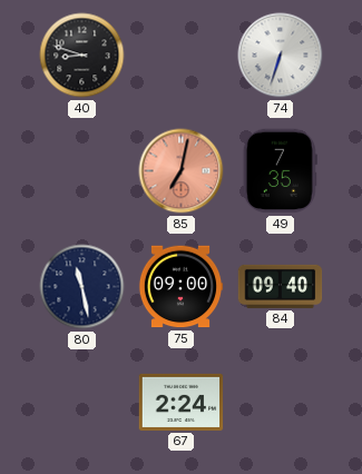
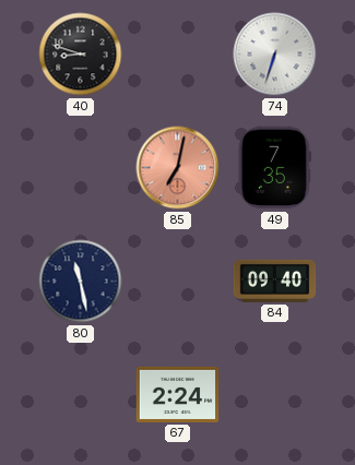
75: 09:00 -> none
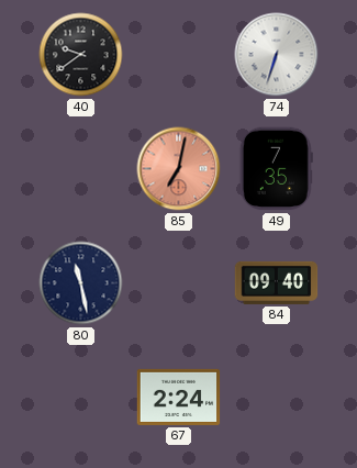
40: 8:48 -> 9:39
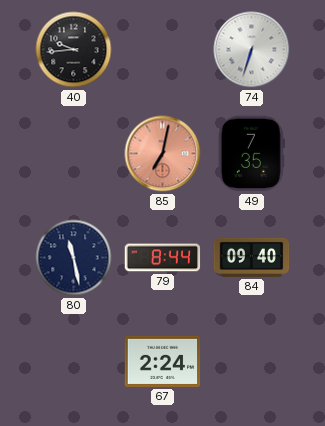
40: 9:39 -> 9:44
79: none -> 8:44
